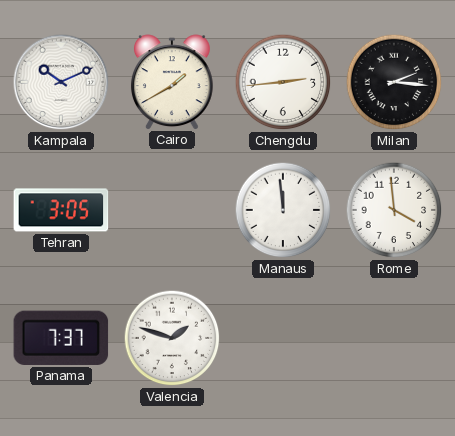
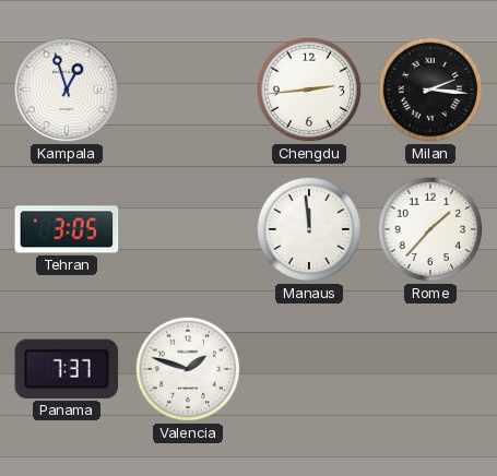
Kampala: 10:11 -> 12:57
Cairo: 1:40 -> none
Rome: 3:59 -> 1:37
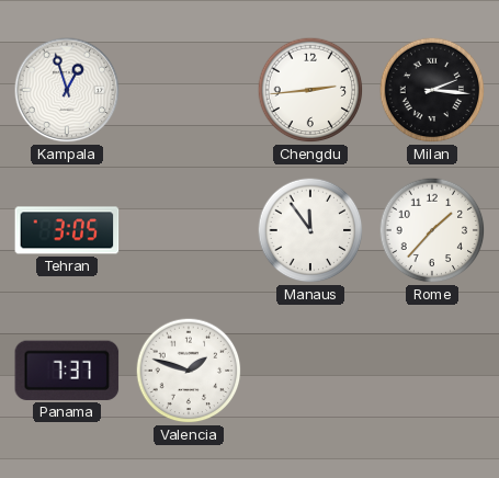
Manaus: 11:59 -> 11:54
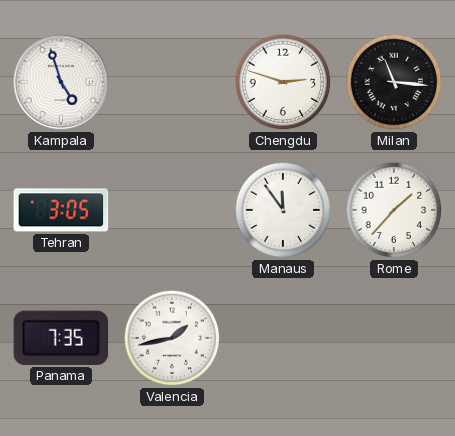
Kampala: 12:57 -> 4:57
Chengdu: 2:44 -> 2:48
Milan: 2:16 -> 11:16
Panama: 7:37 -> 7:35
Valencia: 1:48 -> 1:43
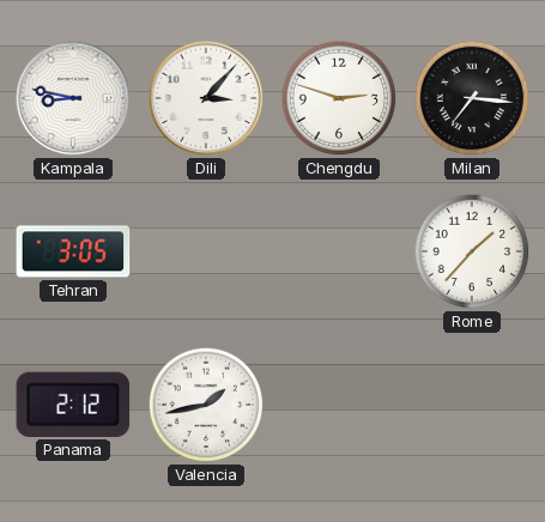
Kampala: 4:57 -> 8:47
Dili: none -> 3:07
Milan: 11:16 -> 7:16
Manaus: 11:54 -> none
Panama: 7:35 -> 2:12
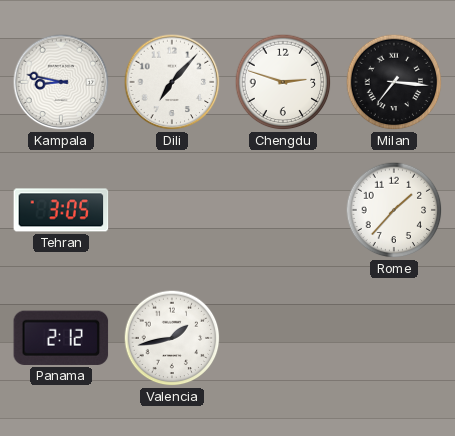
Dili: 3:07 -> 7:07
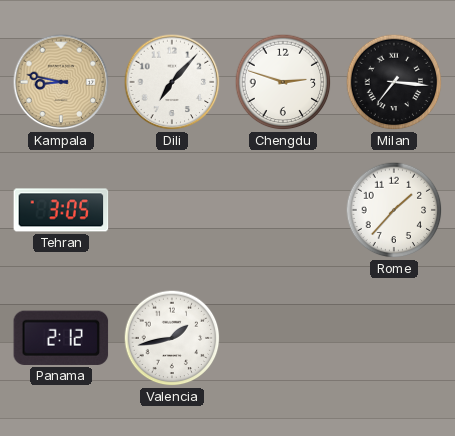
Kampala dial: white -> champagne
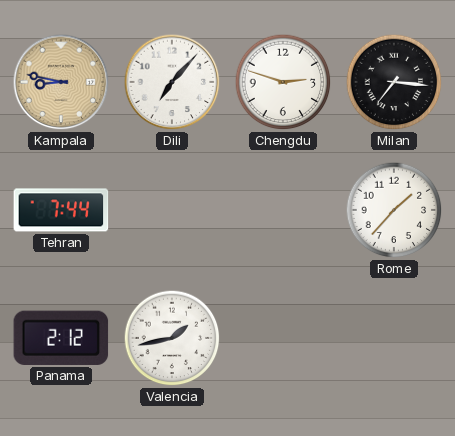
Tehran: 3:05 -> 7:44
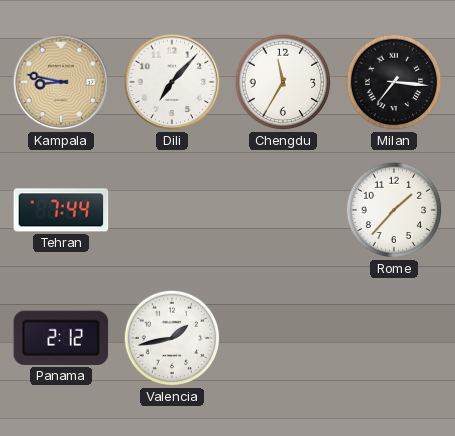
Chengdu: 2:48 -> 11:35
